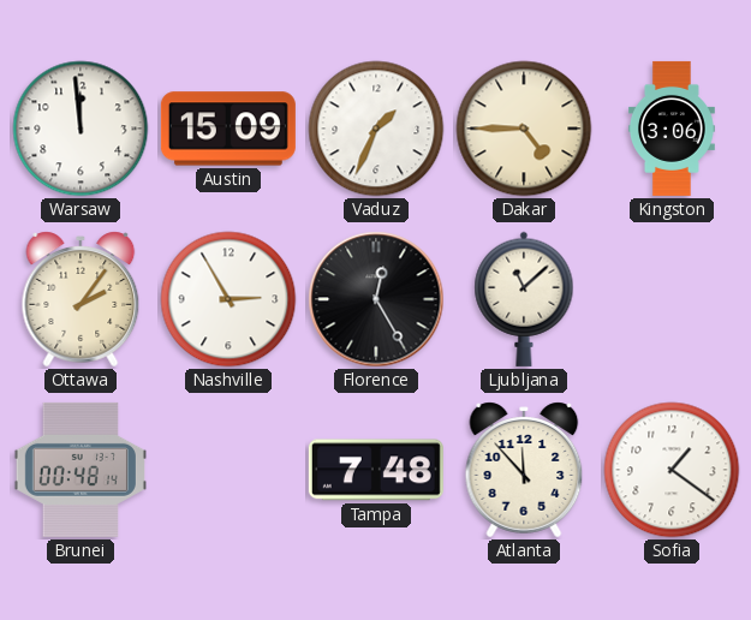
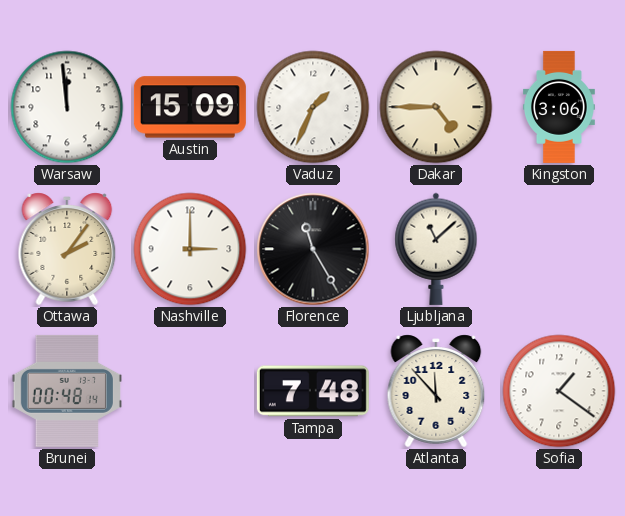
Nashville: 2:55 -> 3:00
Florence: 12:25 -> 11:25
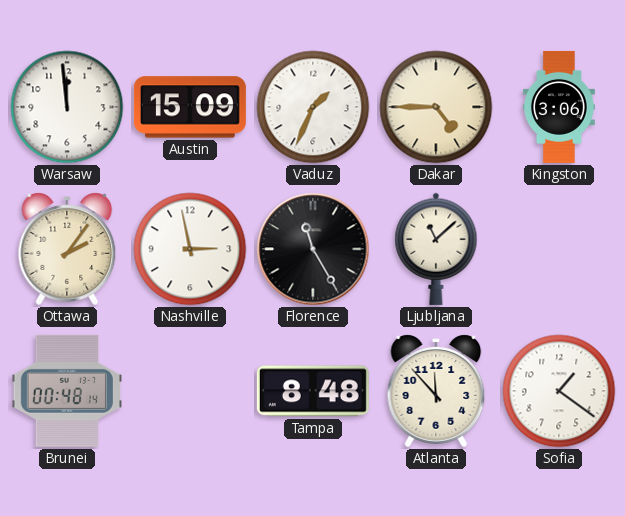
Nashville: 3:00 -> 2:58
Tampa: 7:48 -> 8:48
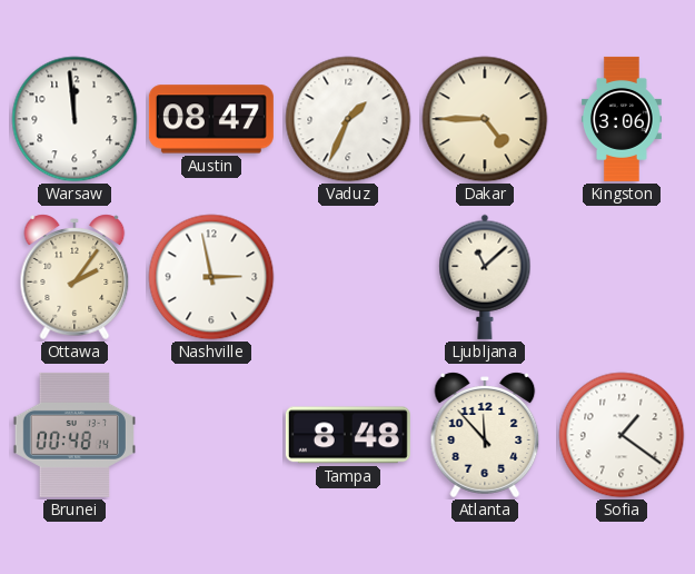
Austin: 15:09 -> 08:47
Florence: 11:25 -> none
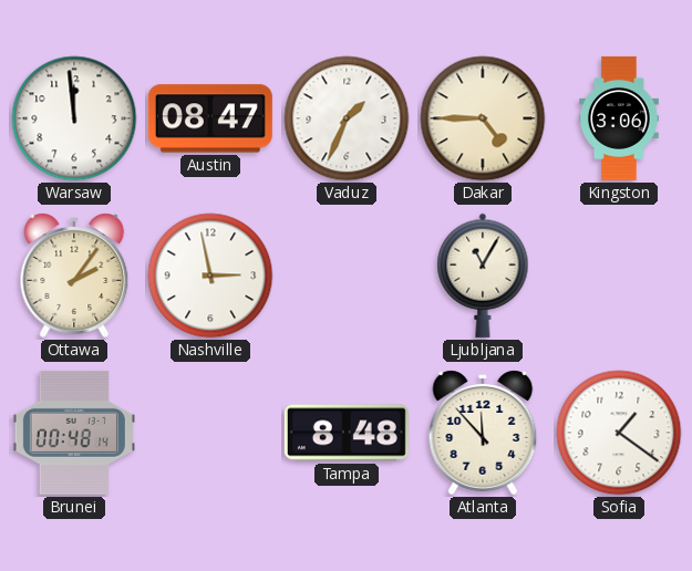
Ljubljana: 11:08 -> 11:05
